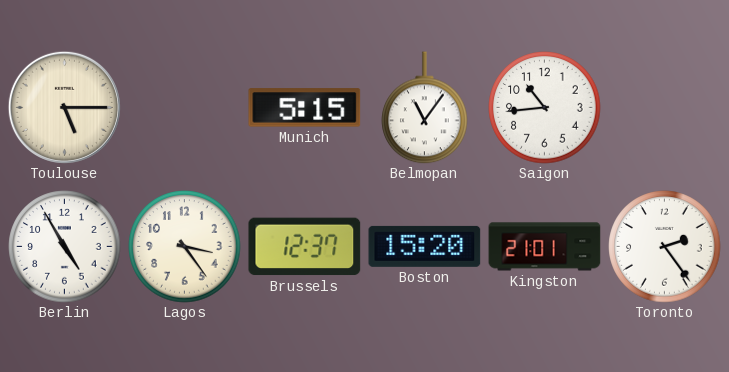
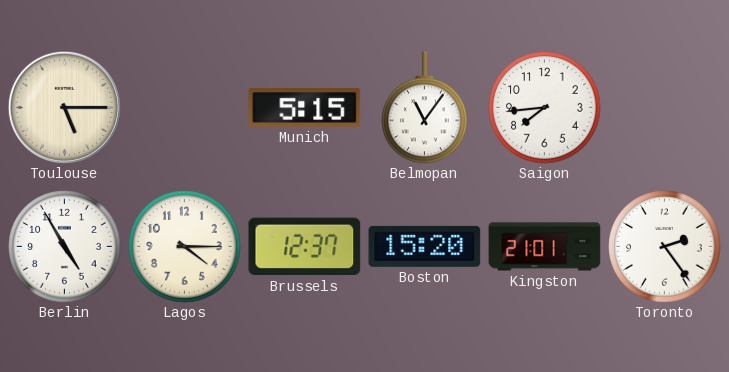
Saigon: 10:44 -> 7:44
Lagos: 3:24 -> 4:15
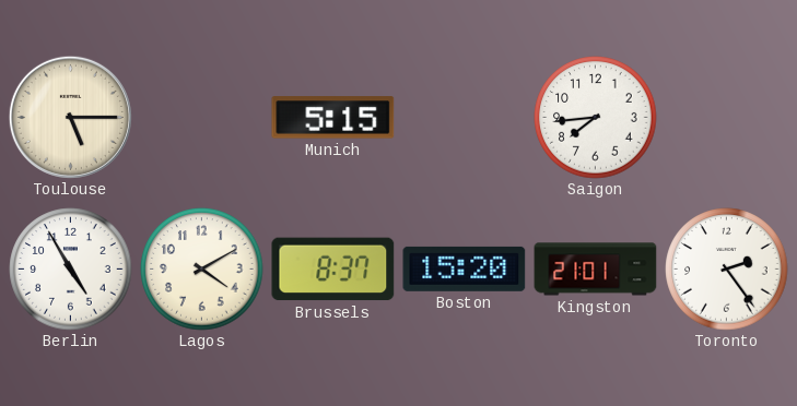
Belmopan: 11:06 -> none
Lagos: 4:15 -> 4:10
Brussels: 12:37 -> 8:37
